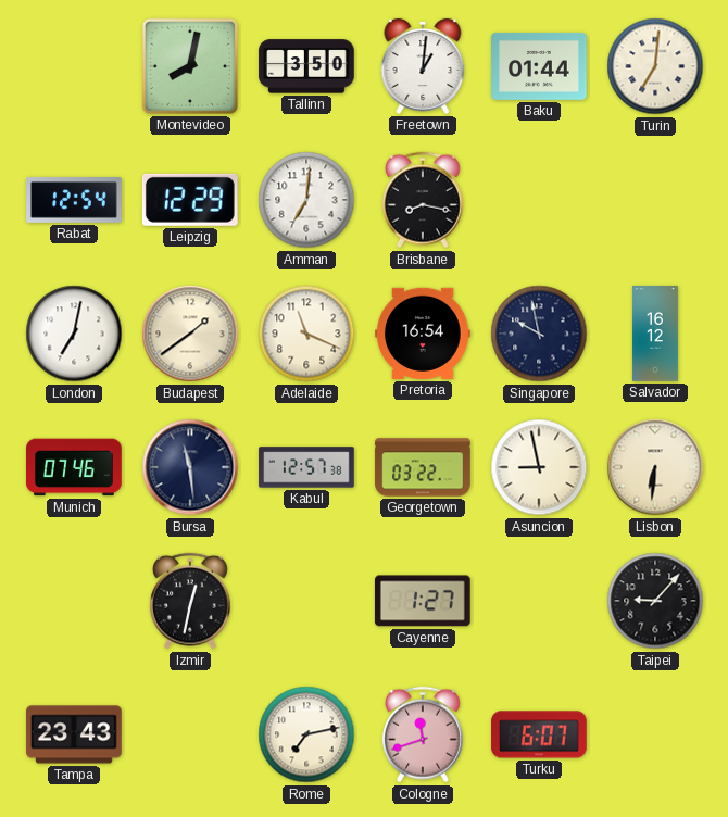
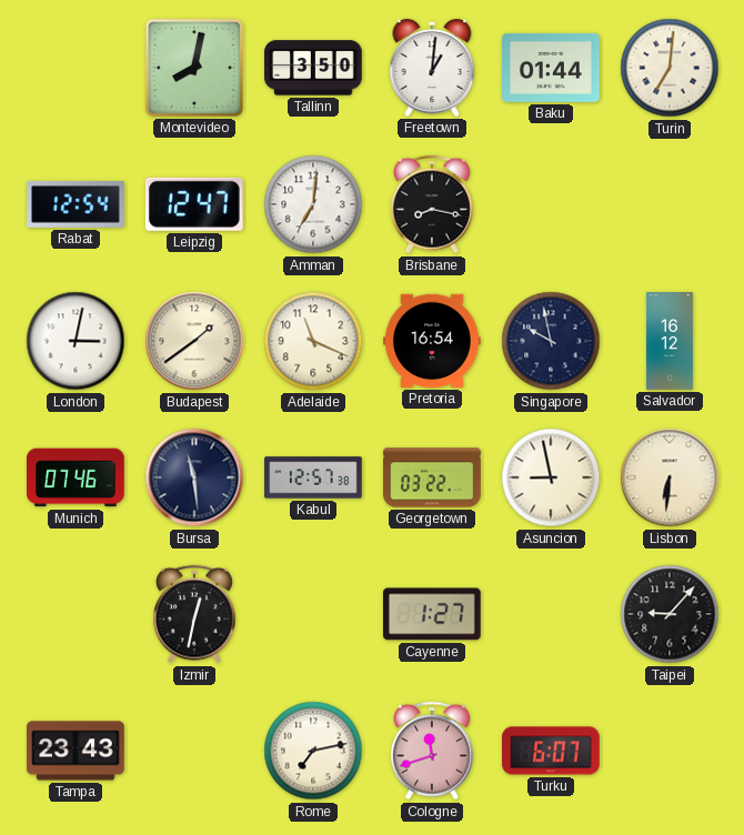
Leipzig: 12:29 -> 12:47
London: 7:02 -> 3:02
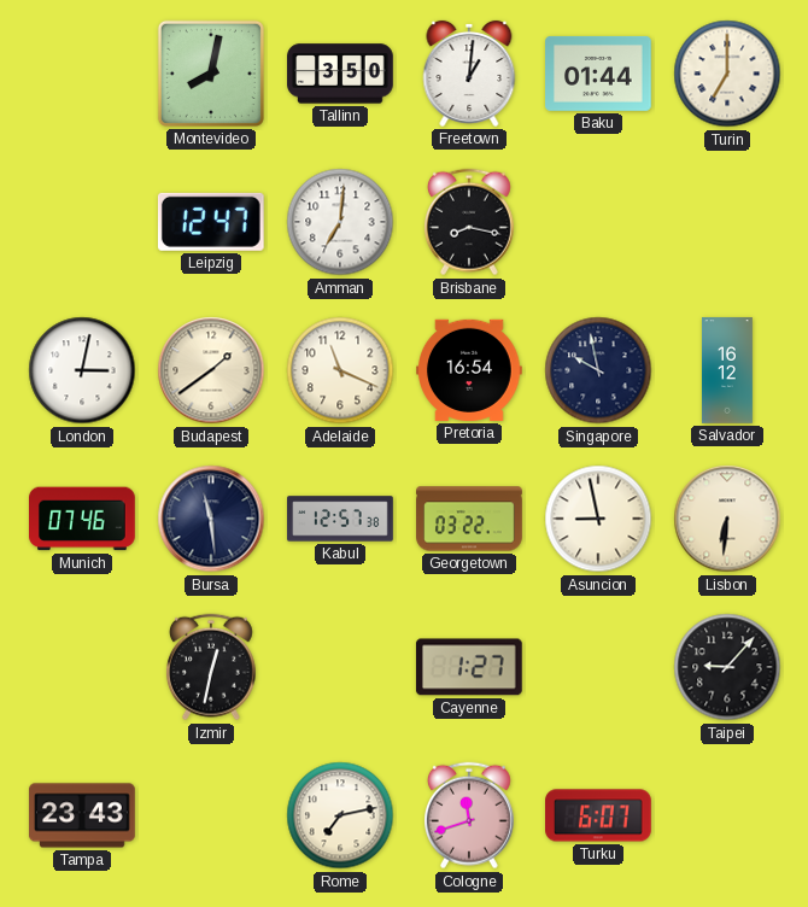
Turin: 7:01 -> 7:00
Rabat: 12:54 -> none
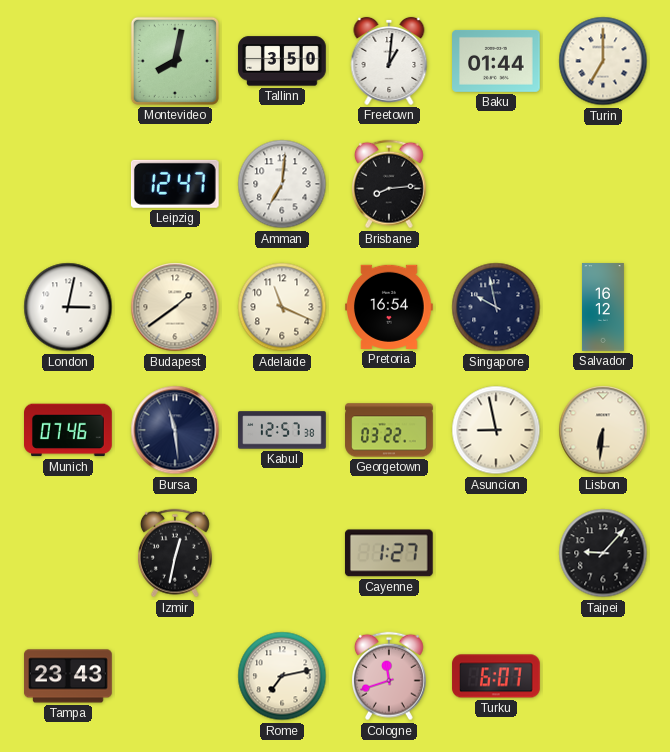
Brisbane: 8:17 -> 8:14
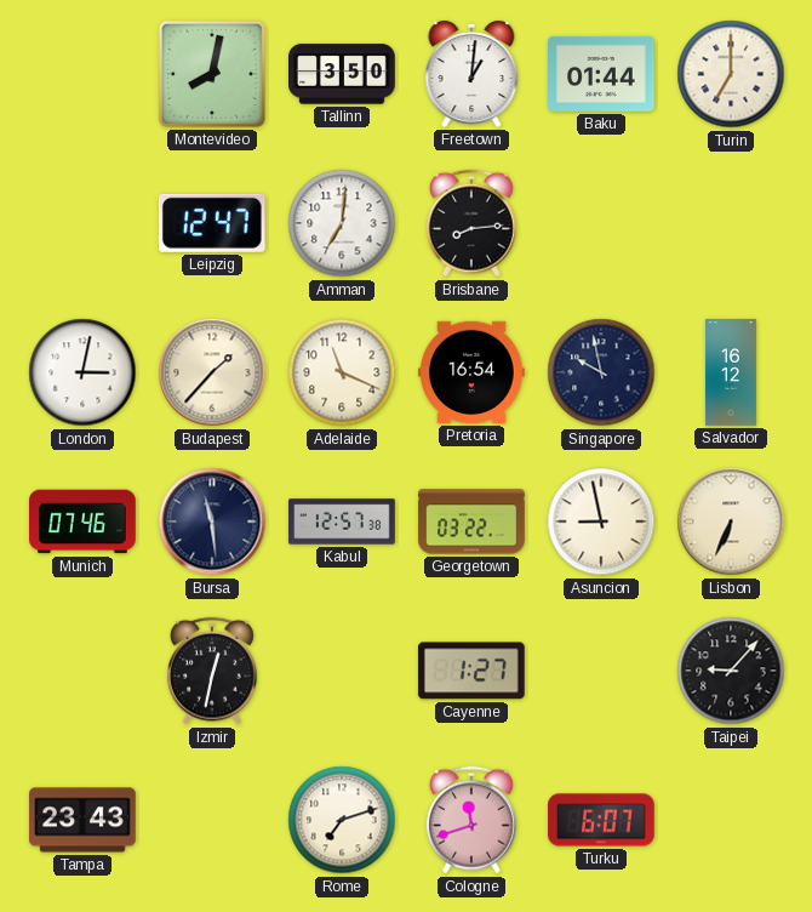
Budapest: 1:39 -> 1:37
Lisbon: 6:31 -> 6:34
Rome: 7:13 -> 7:12
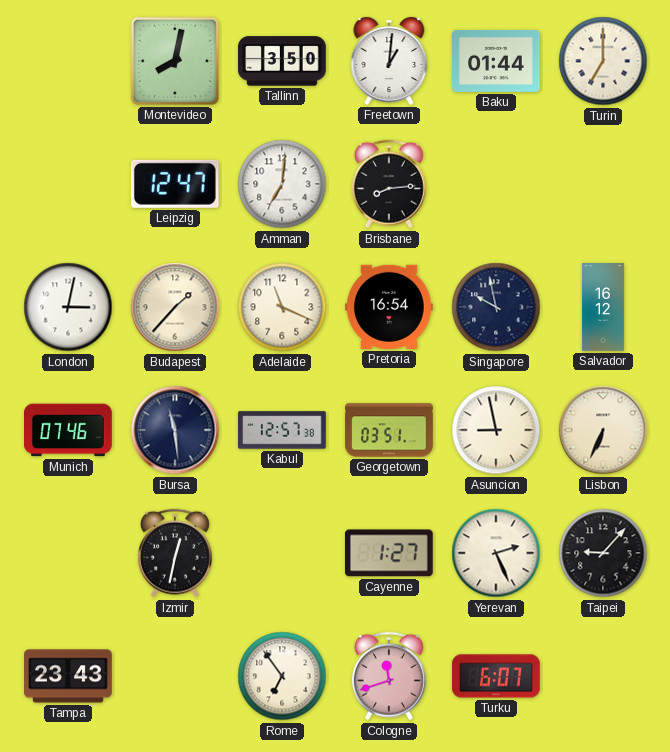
Georgetown: 03:22 -> 03:51
Yerevan: none -> 2:26
Rome: 7:12 -> 6:54
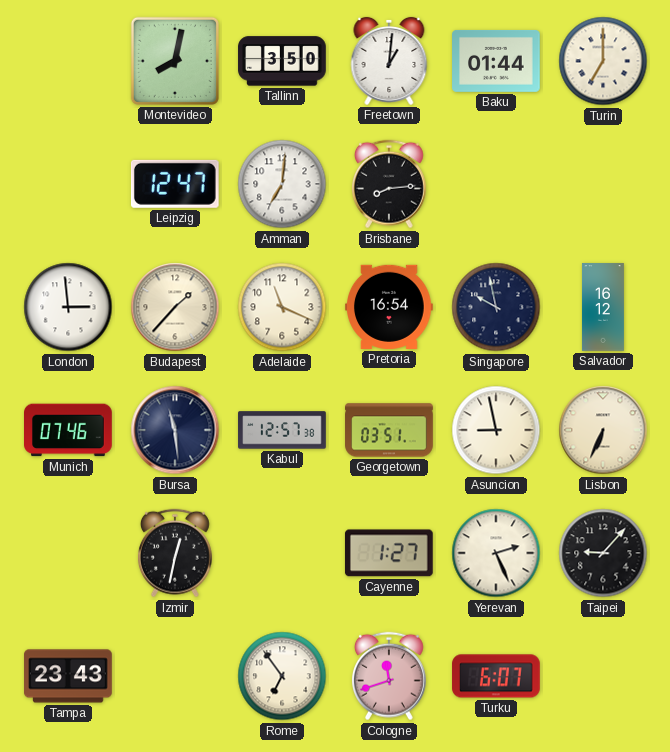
London: 3:02 -> 2:59
